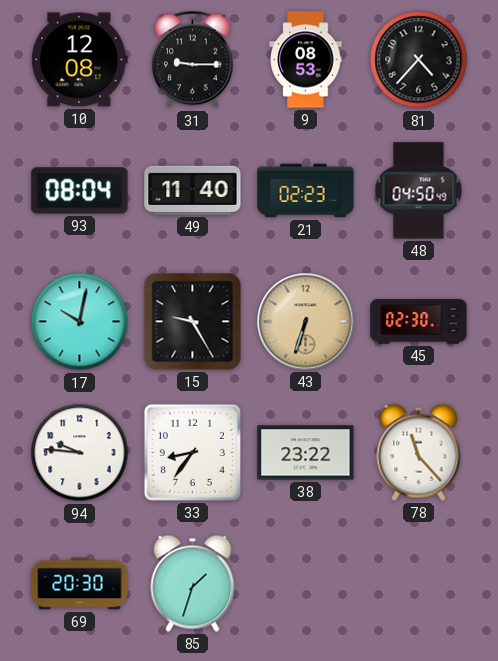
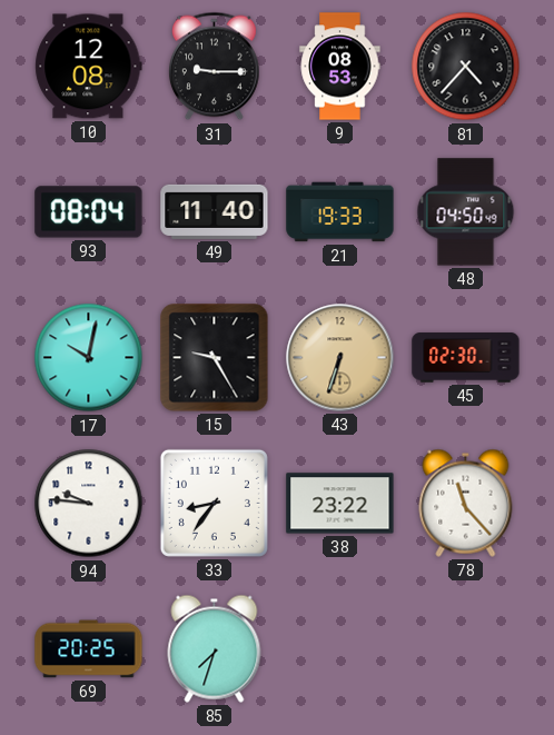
21: 02:23 -> 19:33
69: 20:30 -> 20:25
85: 1:33 -> 7:33
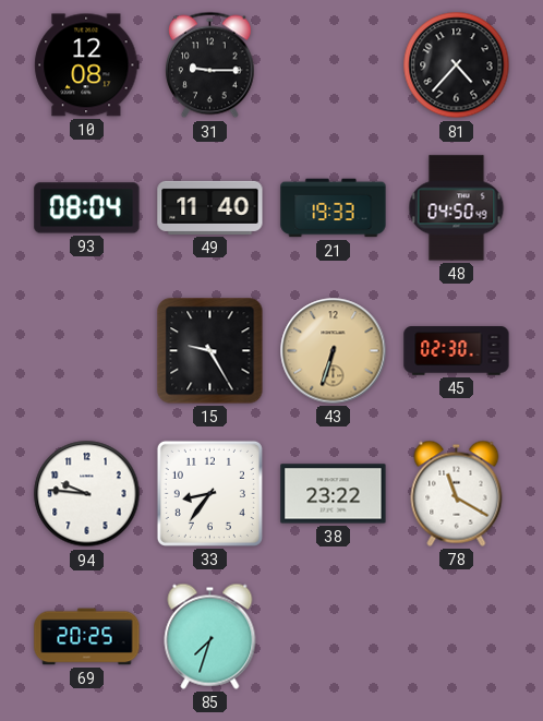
9: 08:53 -> none
17: 10:02 -> none
78: 11:23 -> 11:20
